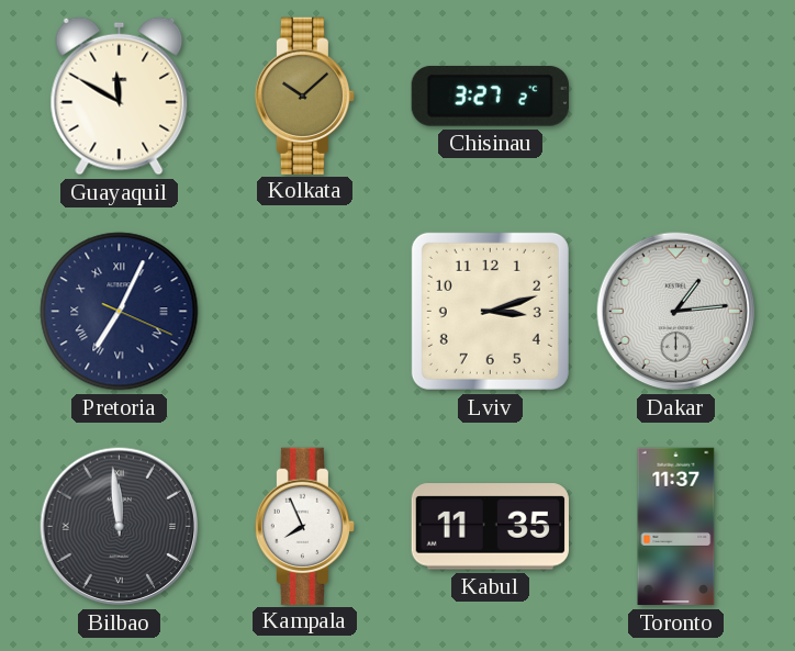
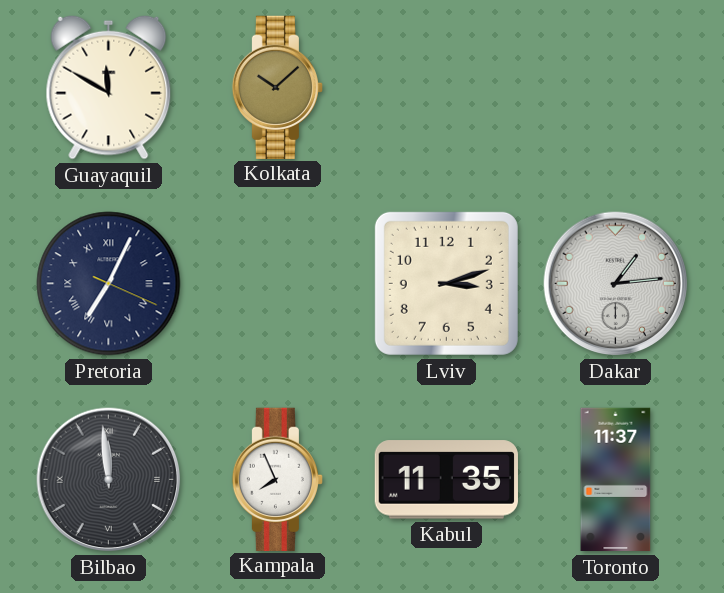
Chisinau: 3:27 -> none
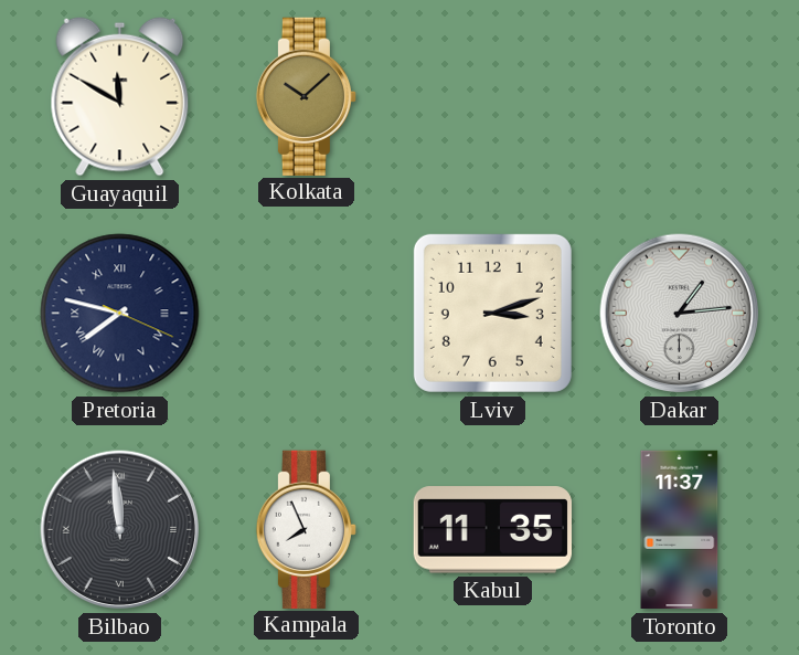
Pretoria: 7:04 -> 7:47
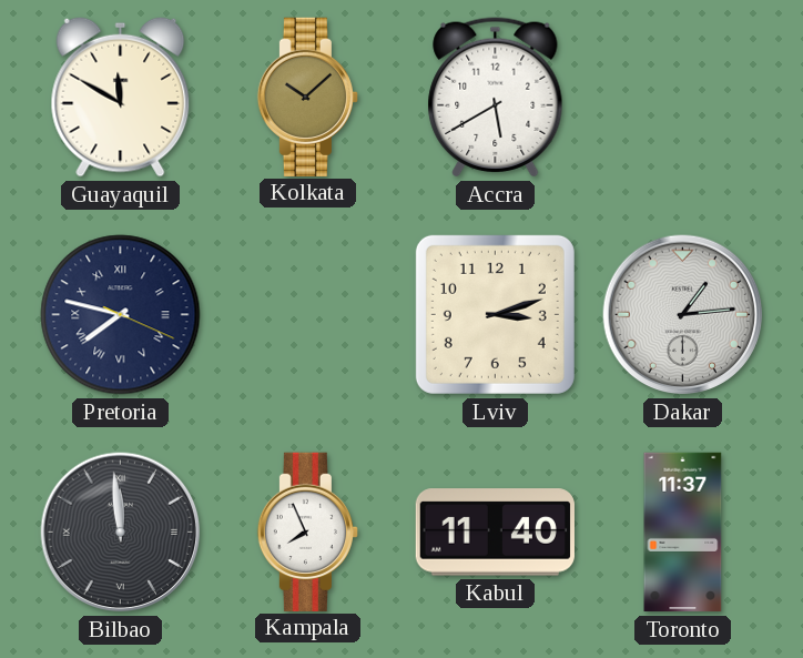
Accra: none -> 5:40
Kabul: 11:35 -> 11:40
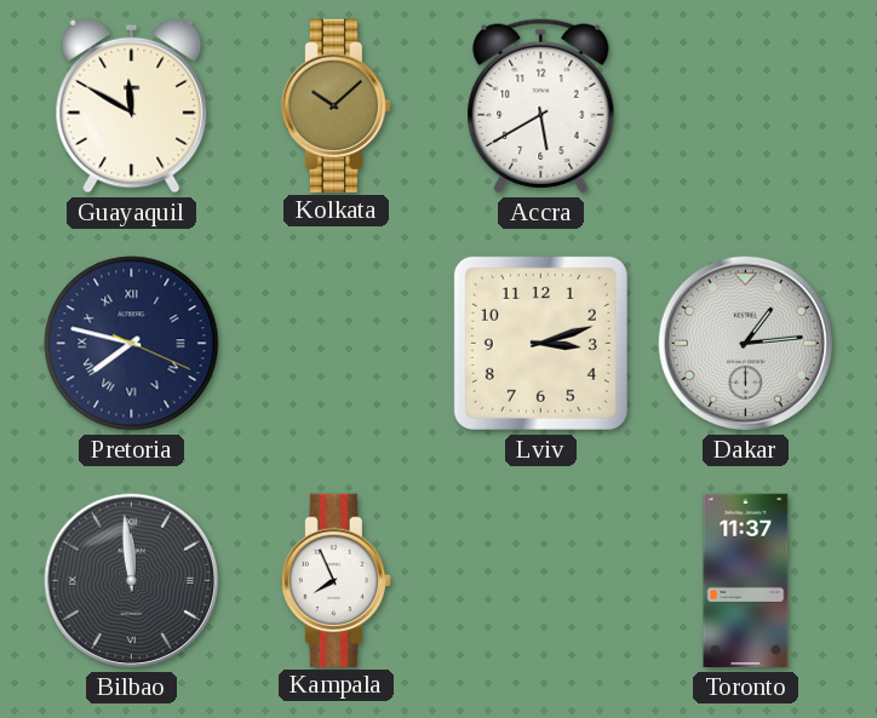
Kabul: 11:40 -> none
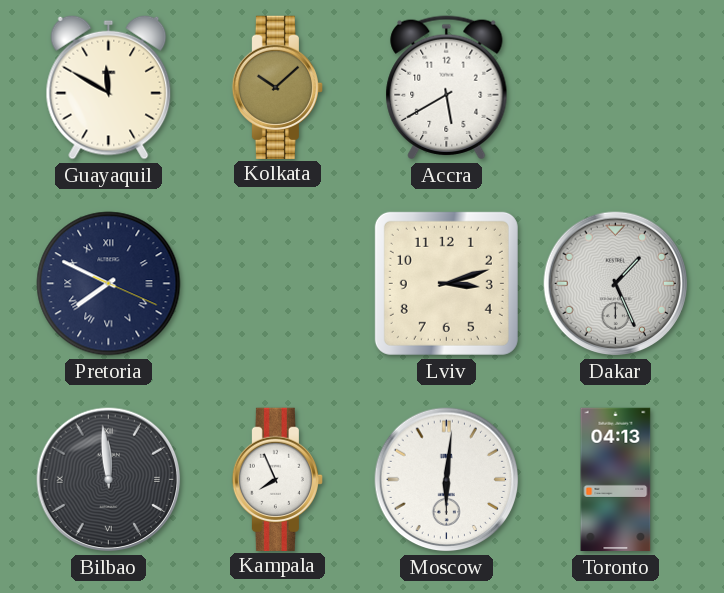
Pretoria: 7:47 -> 7:49
Dakar: 1:14 -> 1:26
Moscow: none -> 6:01
Toronto: 11:37 -> 04:13
